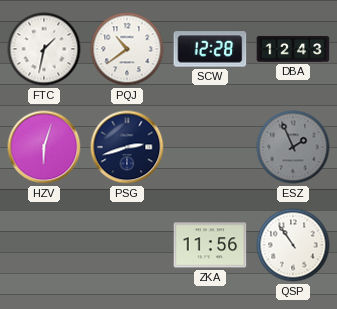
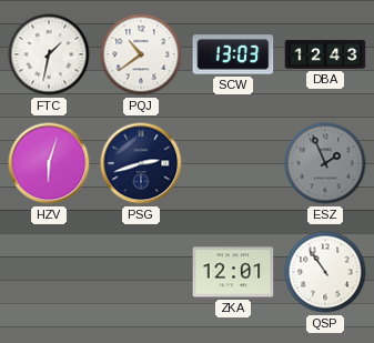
SCW: 12:28 -> 13:03
ZKA: 11:56 -> 12:01
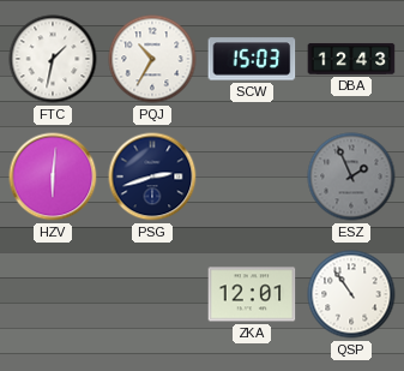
PQJ: 10:39 -> 10:35
SCW: 13:03 -> 15:03
HZV: 6:03 -> 6:01
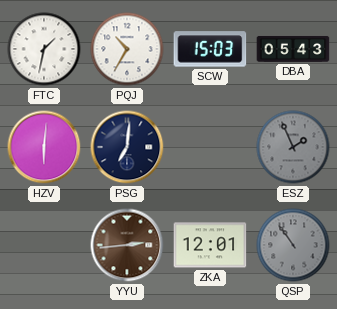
DBA: 12:43 -> 05:43
PSG: 2:42 -> 7:01
YYU: none -> 2:44
QSP dial: white -> grey
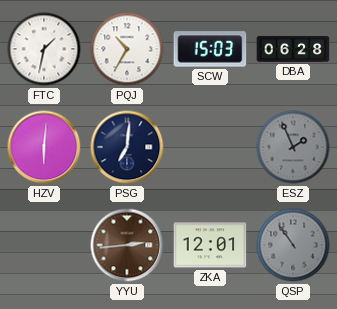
DBA: 05:43 -> 06:28
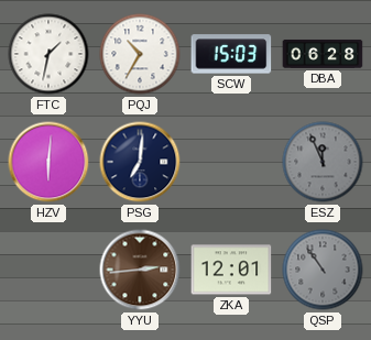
ESZ: 1:56 -> 11:56
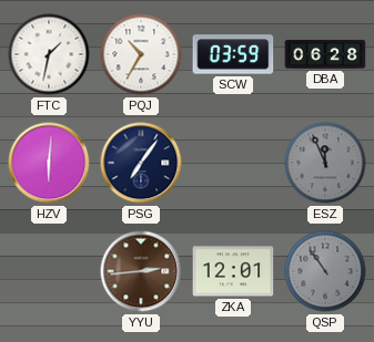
SCW: 15:03 -> 03:59
PSG: 7:01 -> 7:06
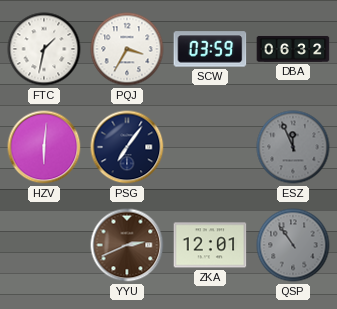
PQJ: 10:35 -> 3:35
DBA: 06:28 -> 06:32
YYU: 2:44 -> 2:41
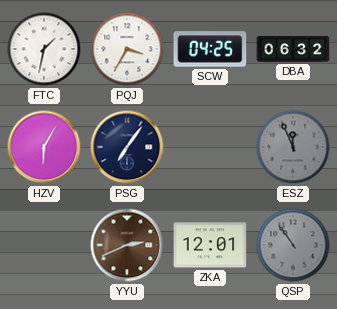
SCW: 03:59 -> 04:25
HZV: 6:01 -> 6:05
